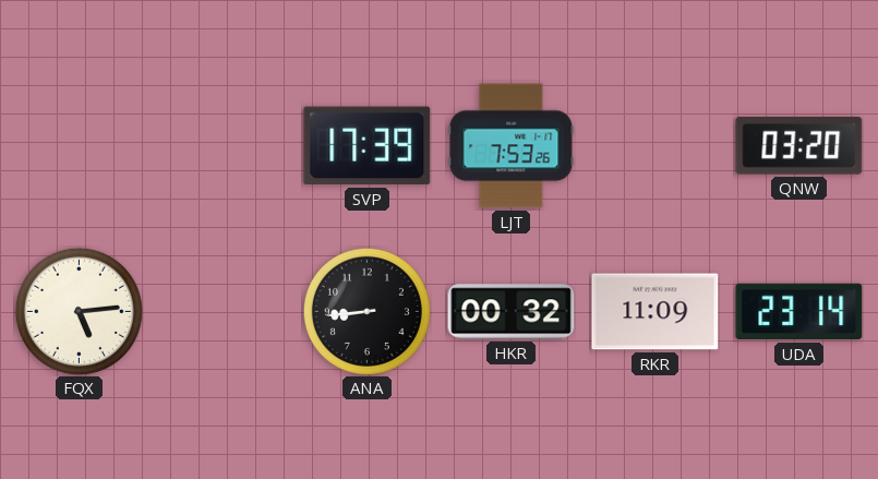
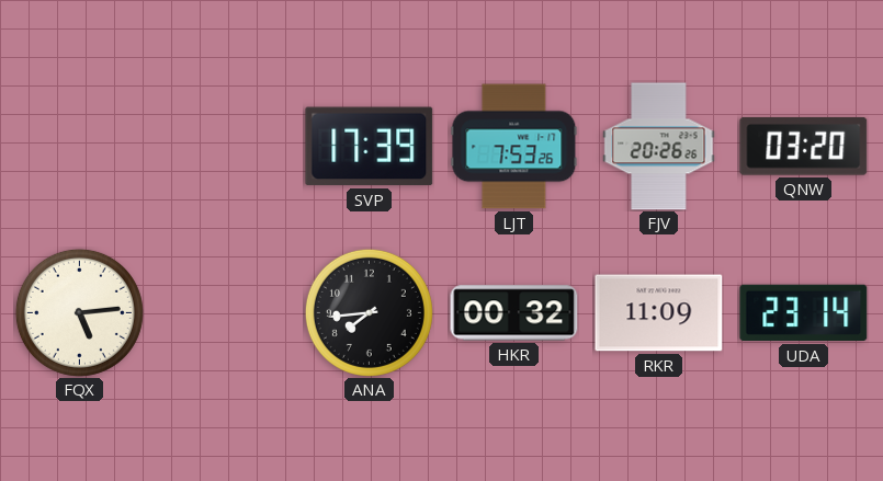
FJV: none -> 20:26
ANA: 8:44 -> 7:44
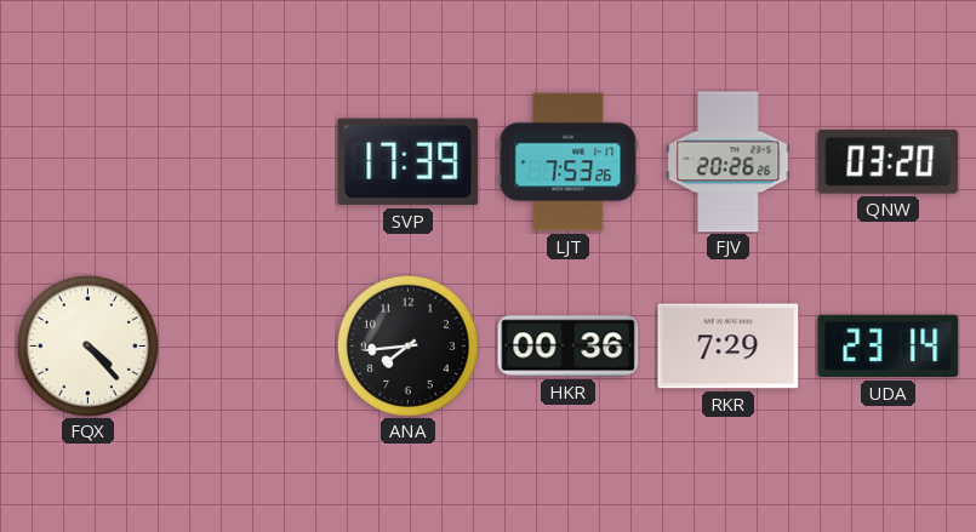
FQX: 5:14 -> 4:23
HKR: 00:32 -> 00:36
RKR: 11:09 -> 7:29
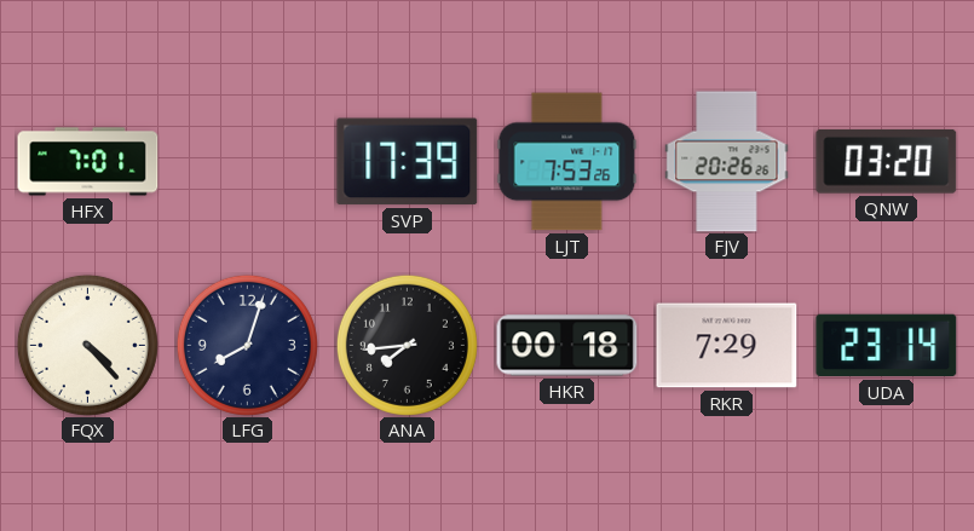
HFX: none -> 7:01
LFG: none -> 8:03
HKR: 00:36 -> 00:18
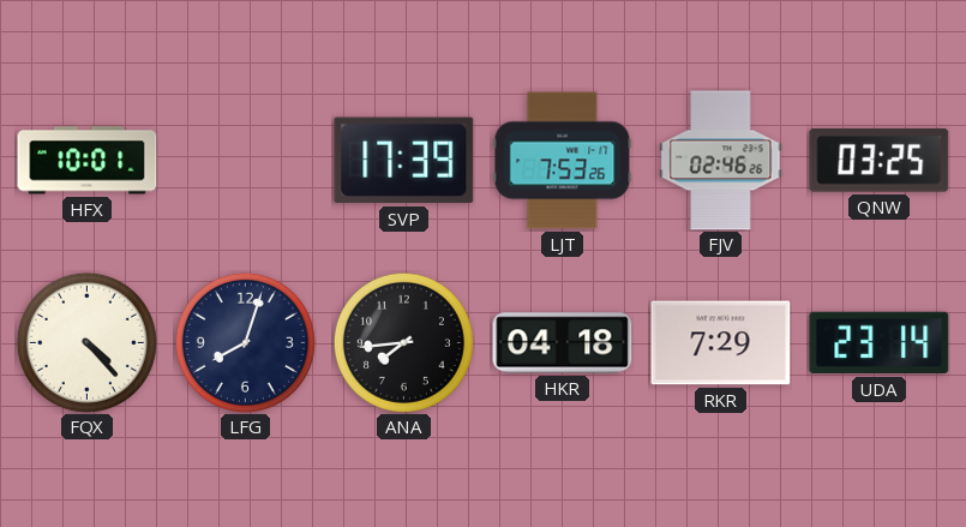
HFX: 7:01 -> 10:01
FJV: 20:26 -> 02:46
QNW: 03:20 -> 03:25
HKR: 00:18 -> 04:18
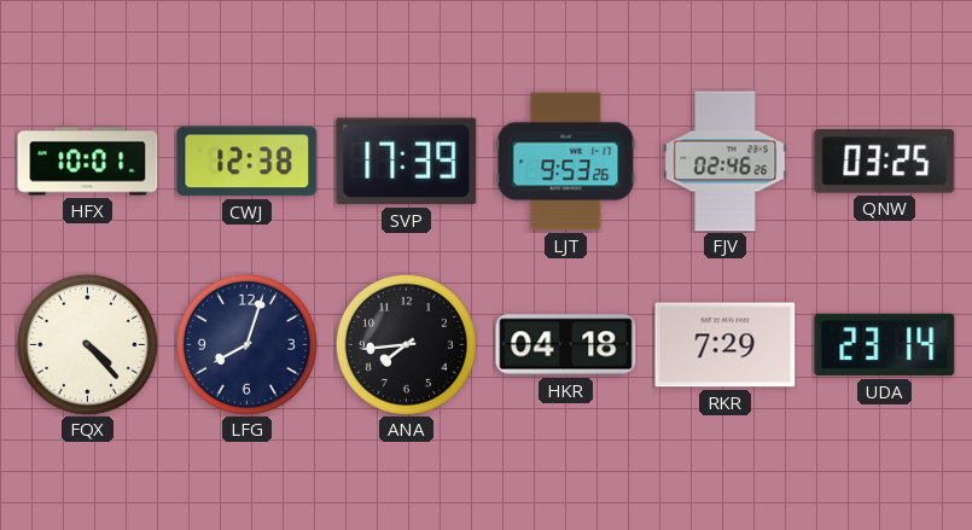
CWJ: none -> 12:38
LJT: 7:53 -> 9:53
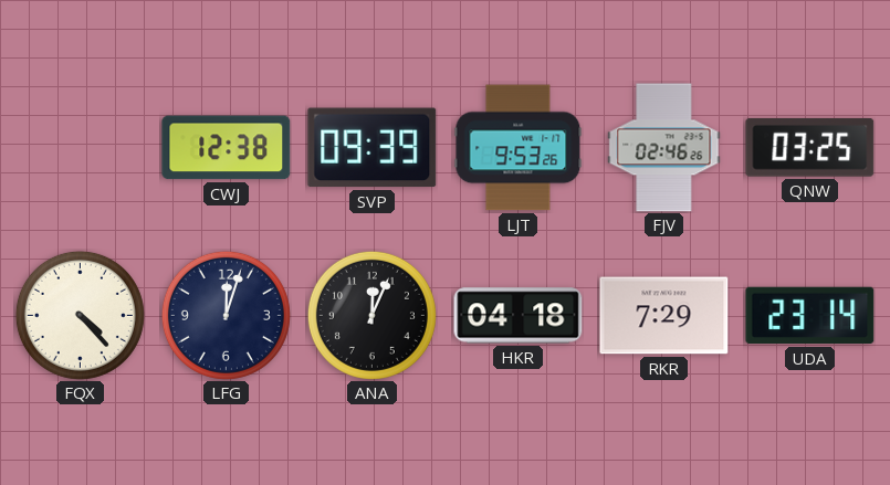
HFX: 10:01 -> none
SVP: 17:39 -> 09:39
LFG: 8:03 -> 12:03
ANA: 7:44 -> 12:04
